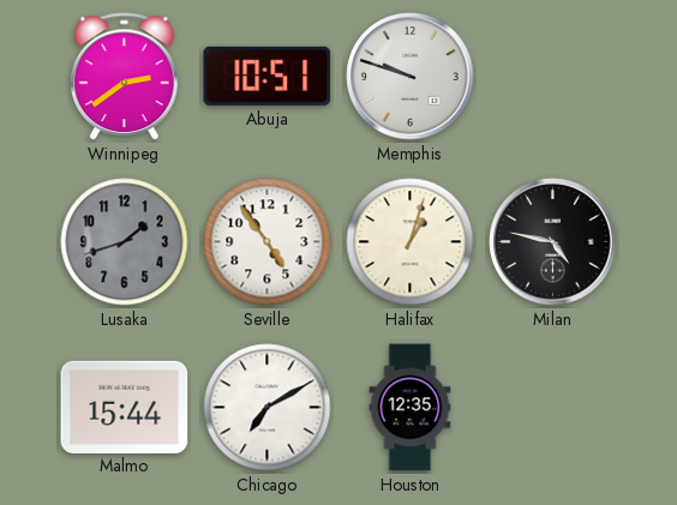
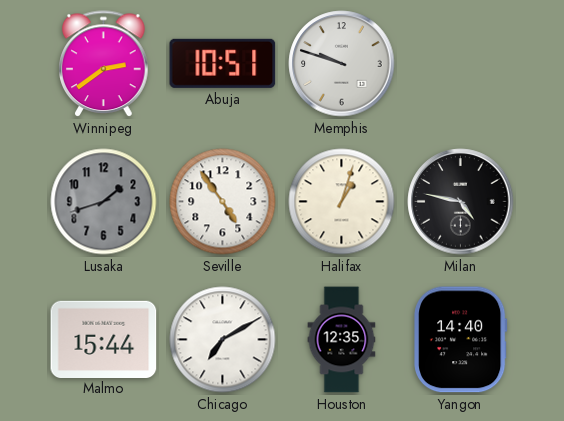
Yangon: none -> 14:40
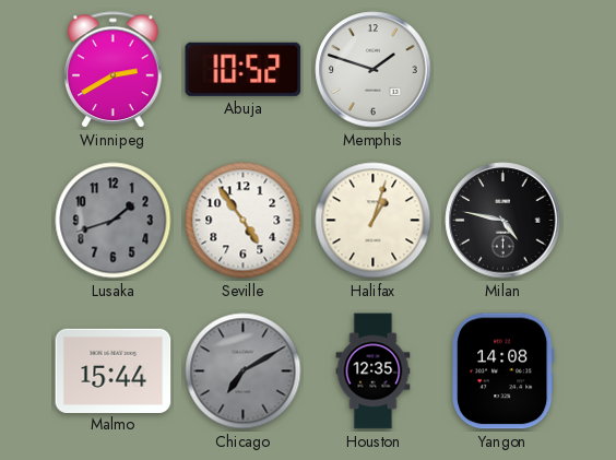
Winnipeg: 2:39 -> 2:40
Abuja: 10:51 -> 10:52
Memphis: 9:48 -> 1:48
Chicago dial: white -> grey
Yangon: 14:40 -> 14:08
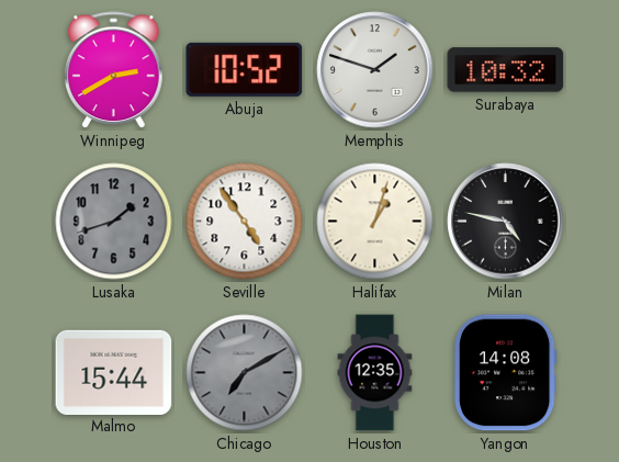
Surabaya: none -> 10:32
